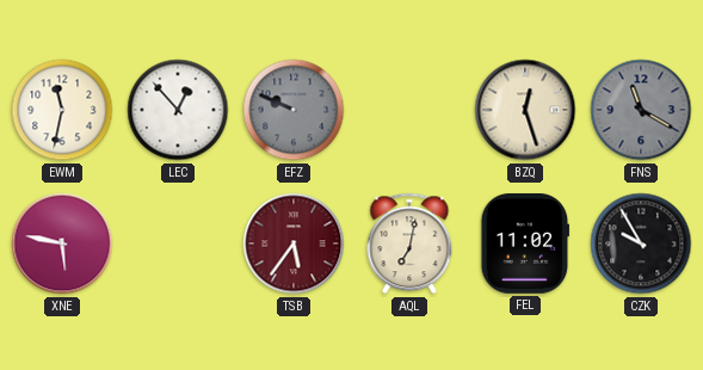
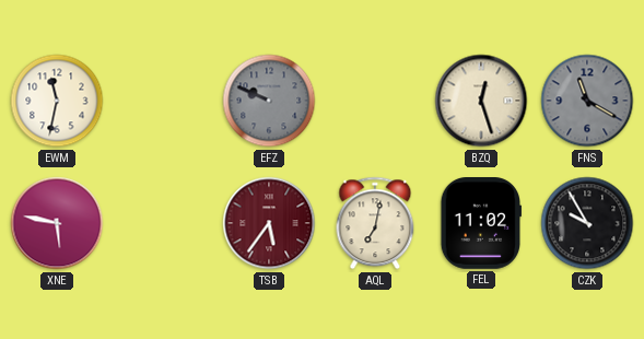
LEC: 12:53 -> none
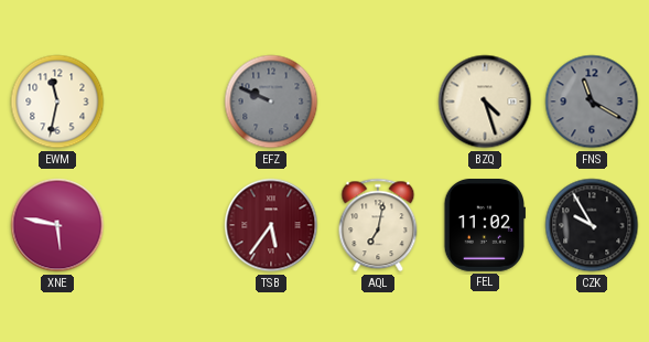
BZQ: 12:27 -> 4:27
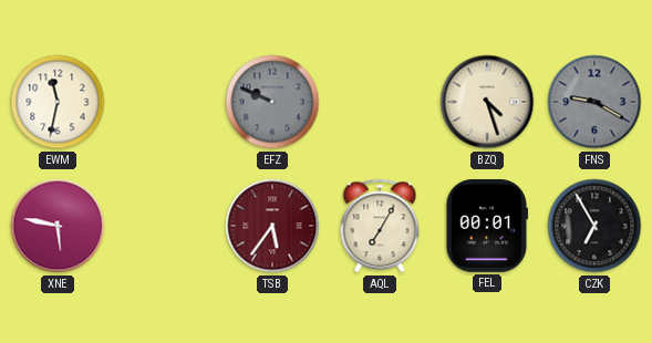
FNS: 11:20 -> 9:20
AQL: 7:02 -> 7:05
FEL: 11:02 -> 00:01
CZK: 9:55 -> 6:55
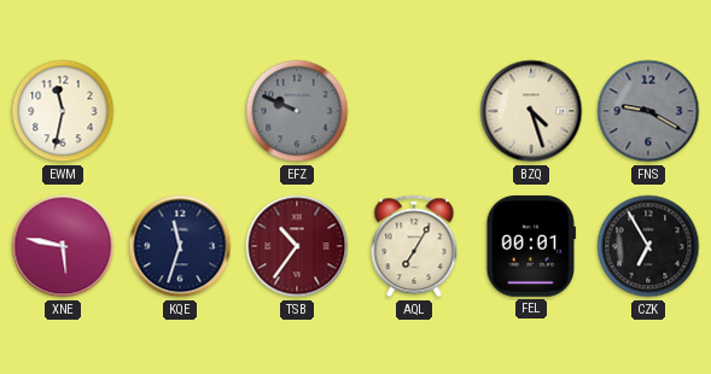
KQE: none -> 11:33
TSB: 5:36 -> 10:36
